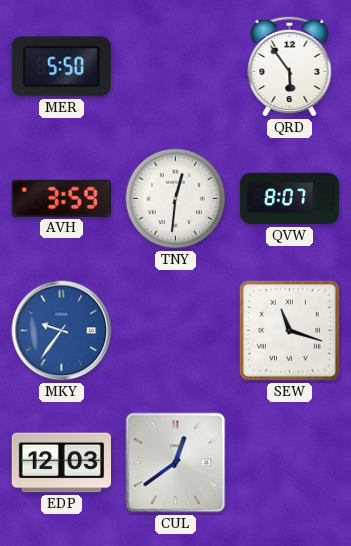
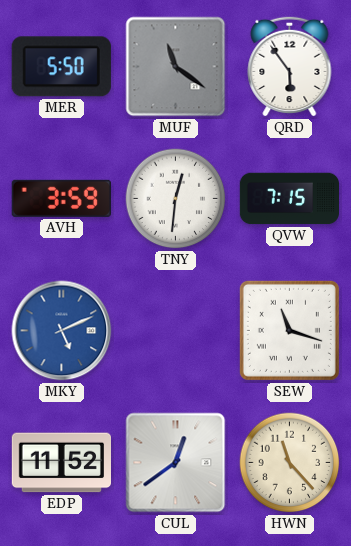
MUF: none -> 11:21
QVW: 8:07 -> 7:15
MKY: 9:36 -> 5:11
EDP: 12:03 -> 11:52
HWN: none -> 11:23
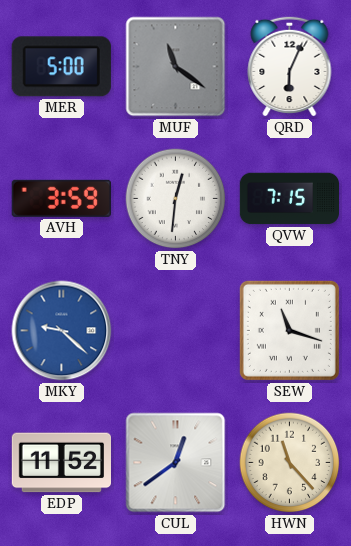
MER: 5:50 -> 5:00
QRD: 5:54 -> 6:04
MKY: 5:11 -> 9:22
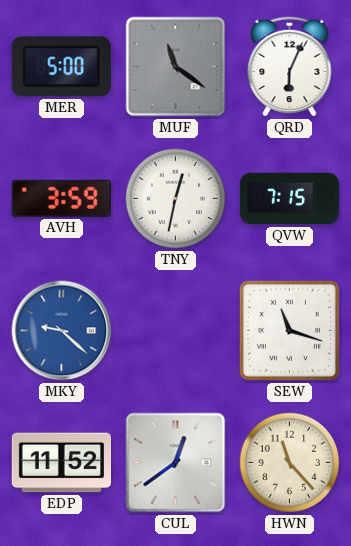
TNY: 12:31 -> 12:32
